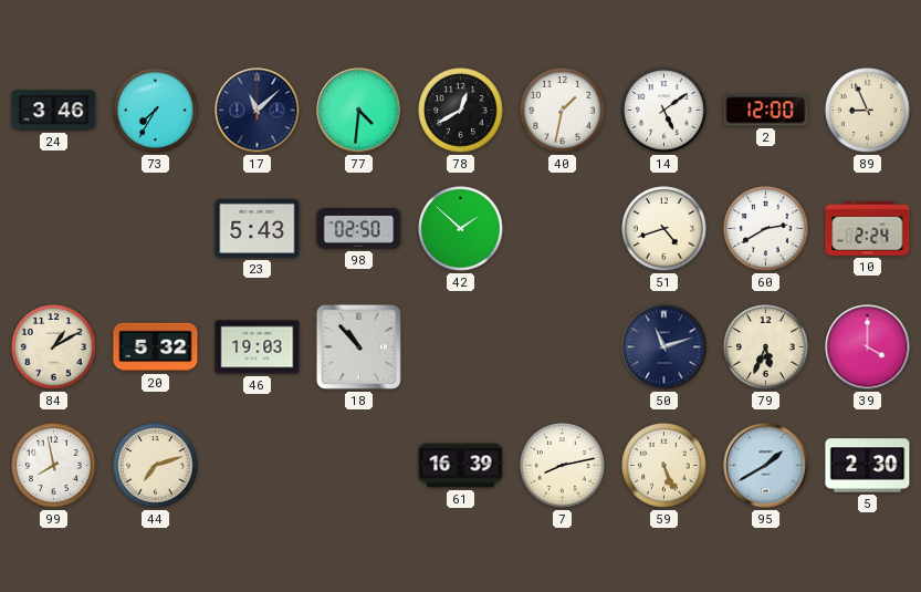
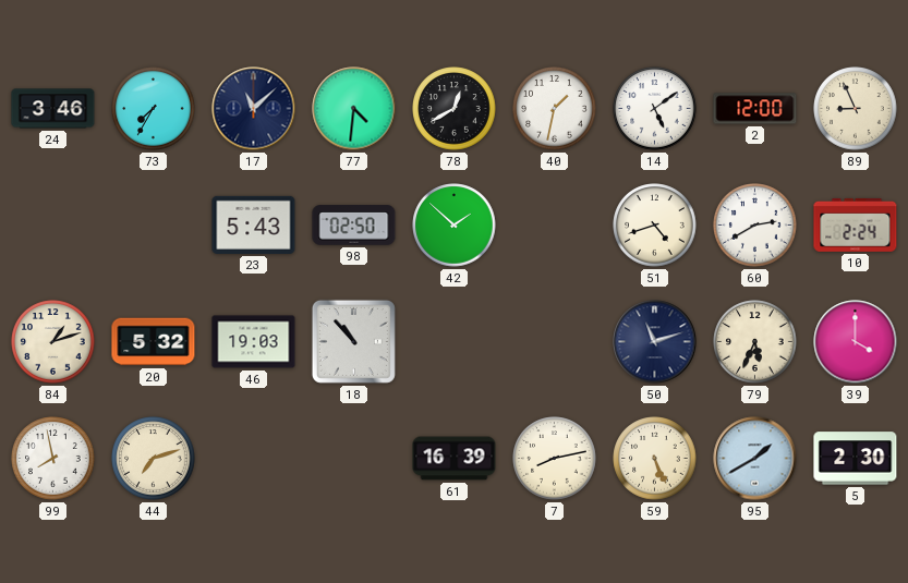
84: 1:10 -> 1:12
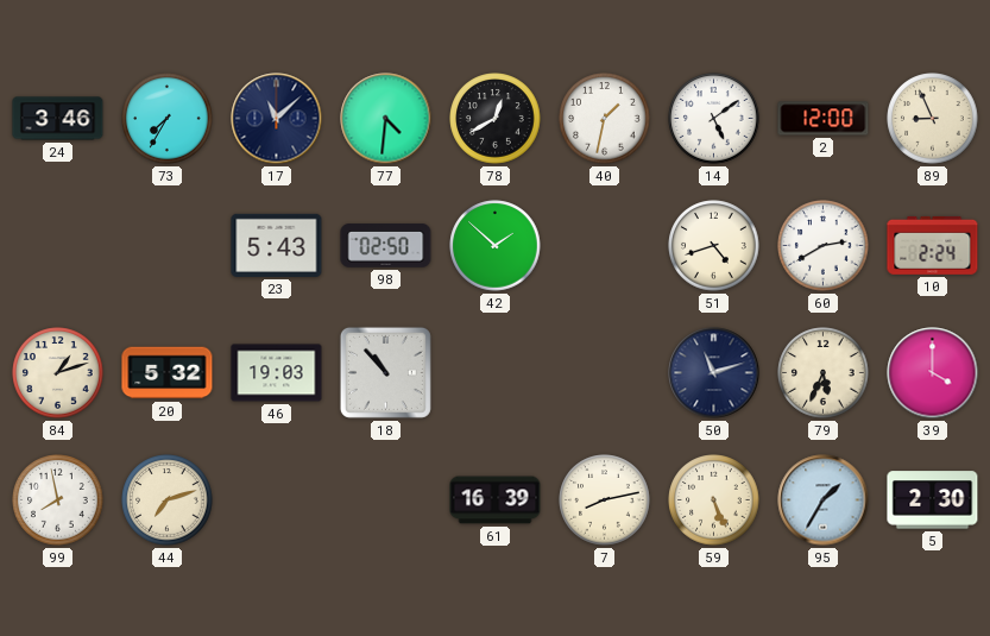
95: 1:40 -> 1:35
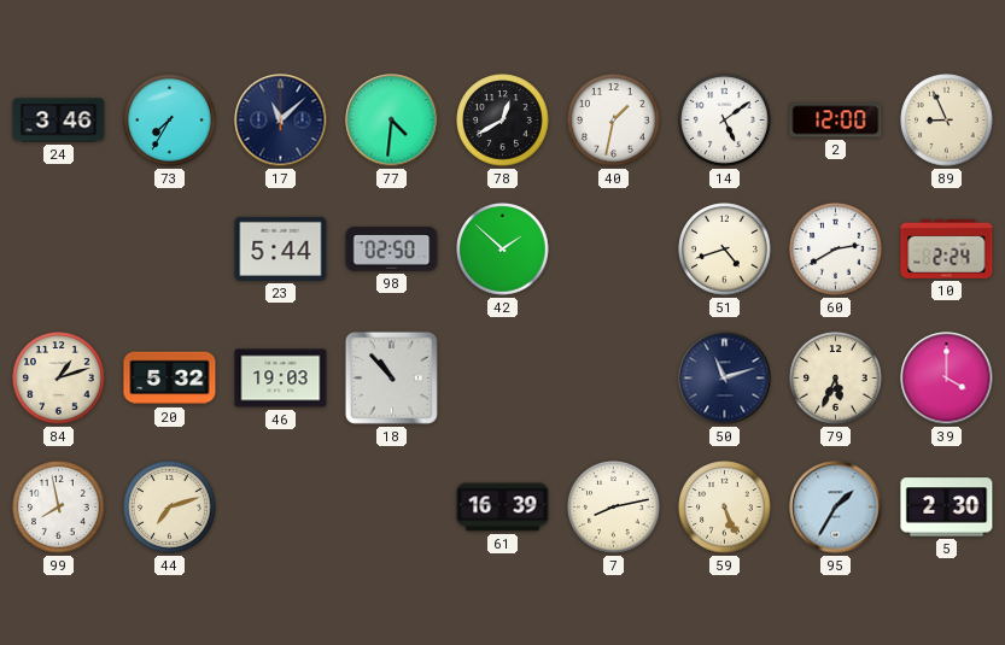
23: 5:43 -> 5:44
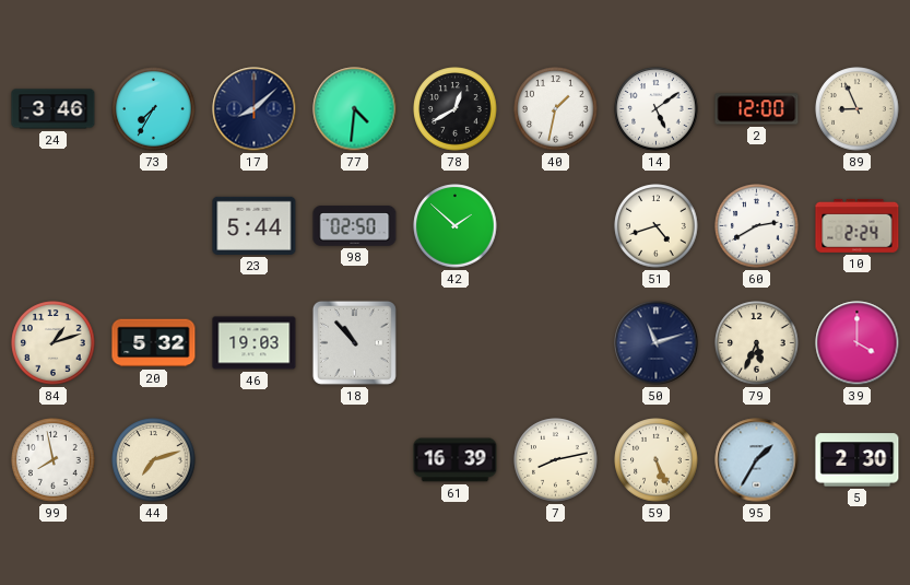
17: 11:08 -> 8:08
